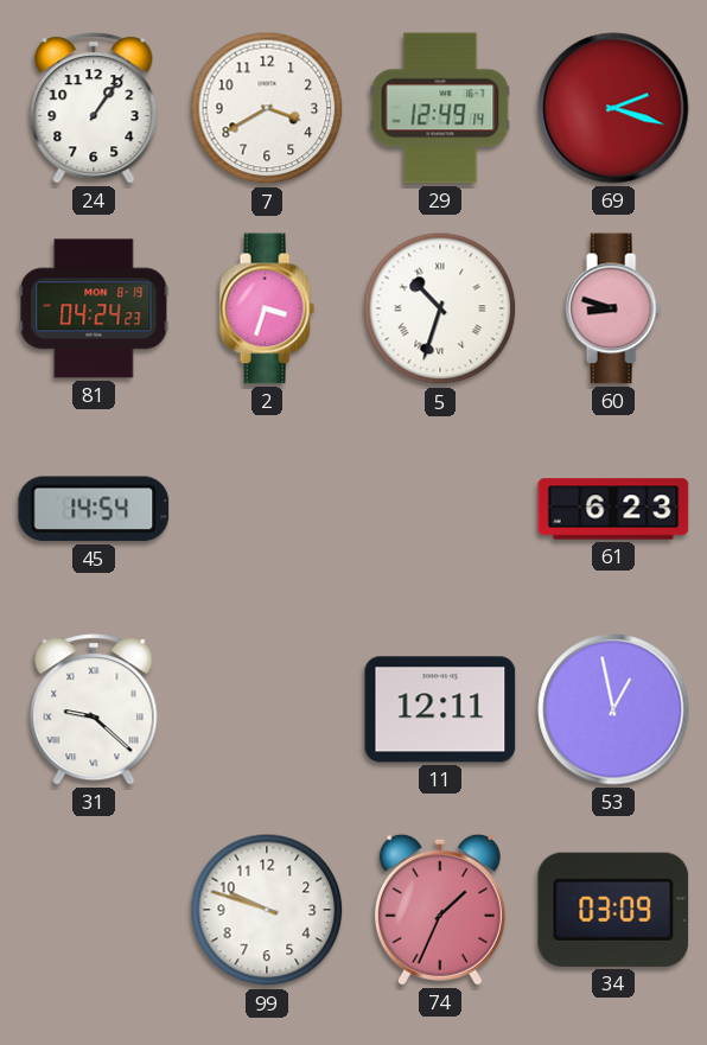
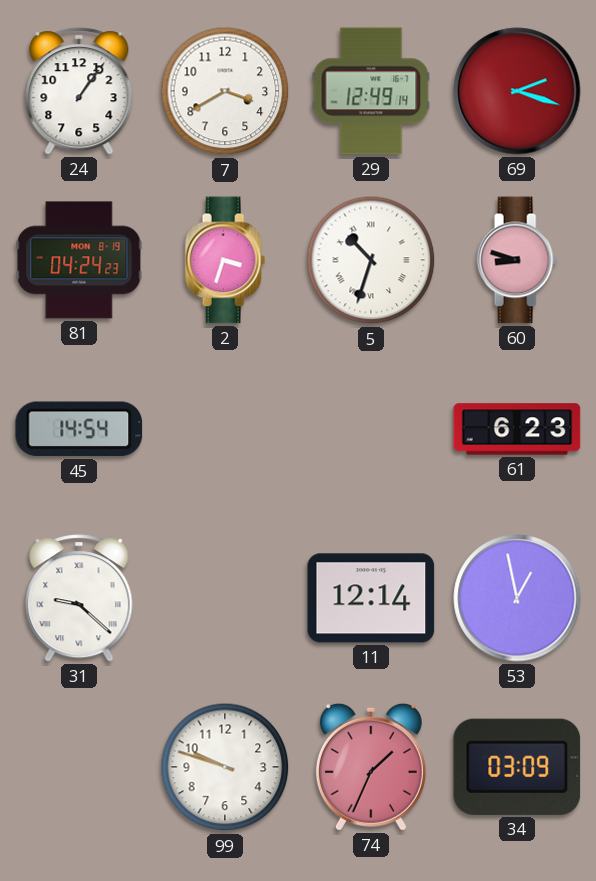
11: 12:11 -> 12:14
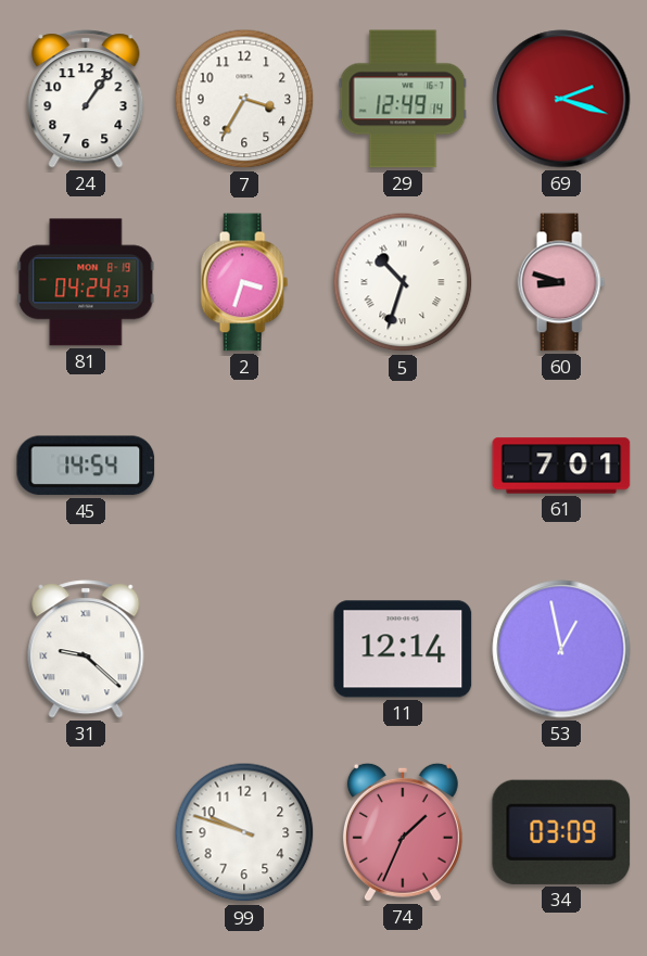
7: 3:40 -> 3:35
61: 6:23 -> 7:01
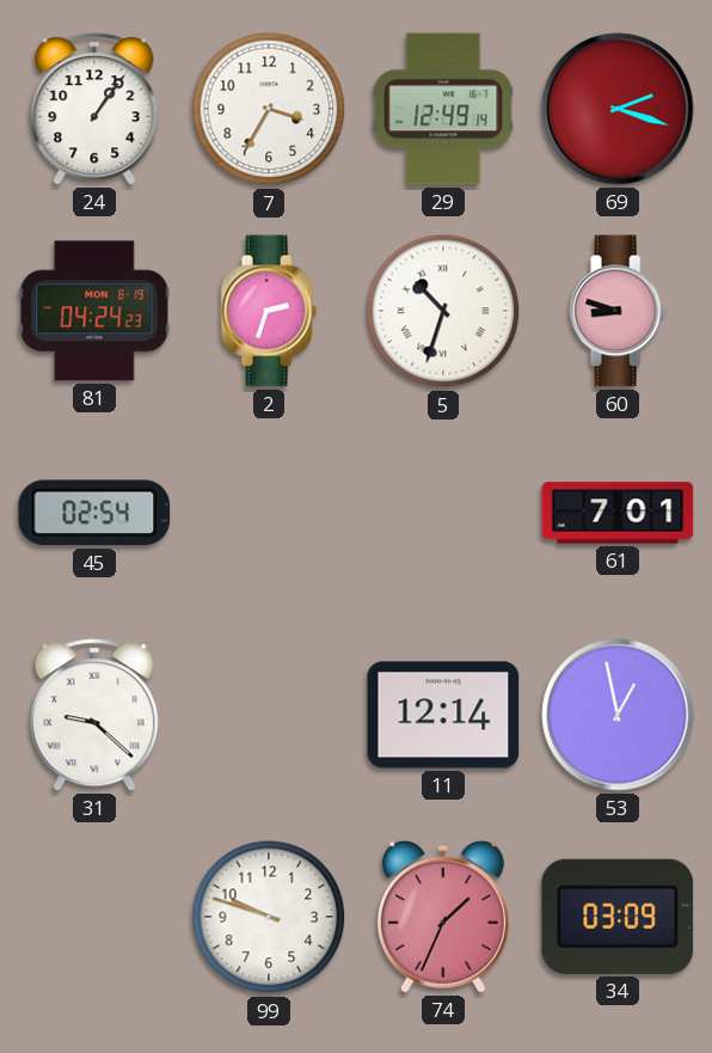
2: 3:33 -> 2:33
45: 14:54 -> 02:54
